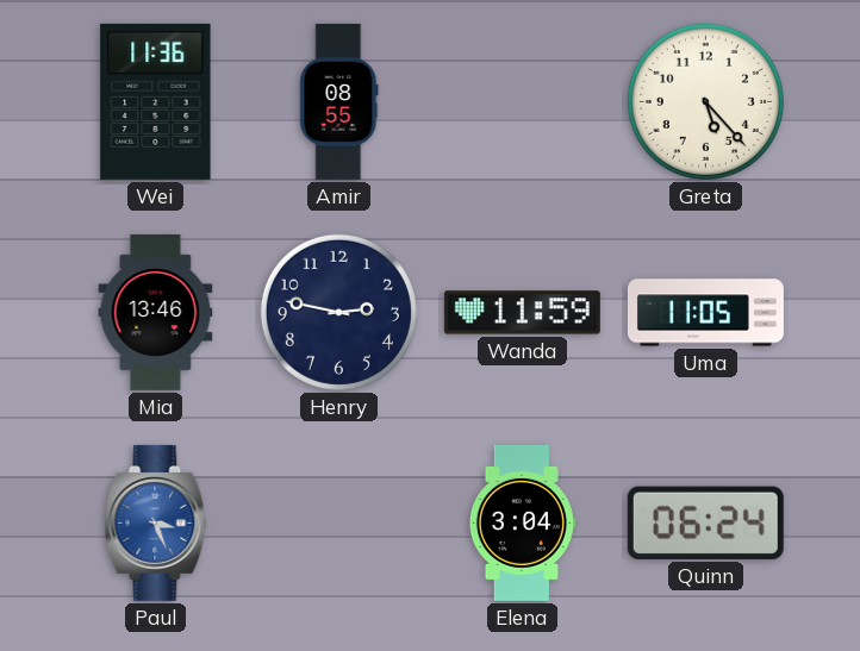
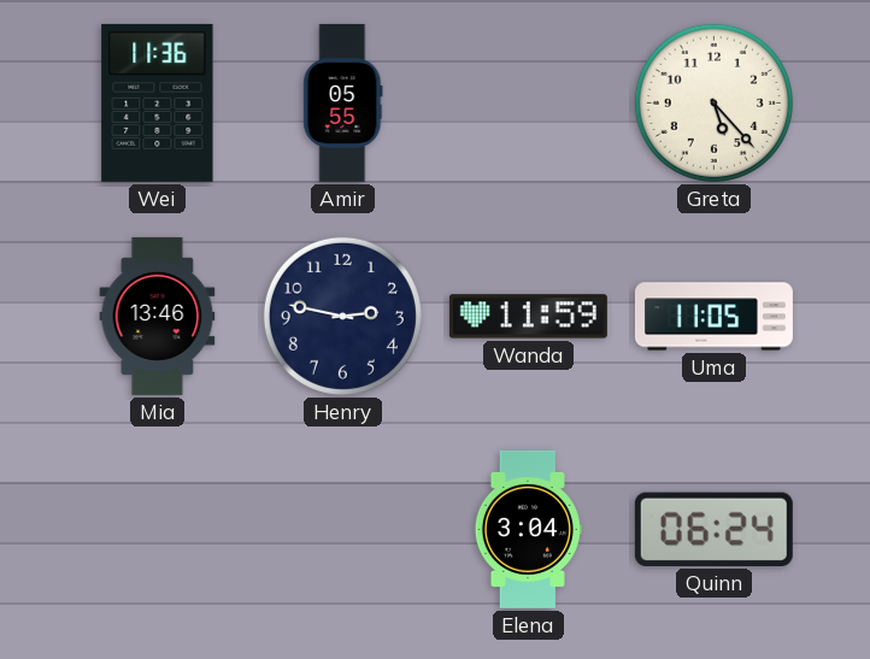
Amir: 08:55 -> 05:55
Paul: 3:26 -> none
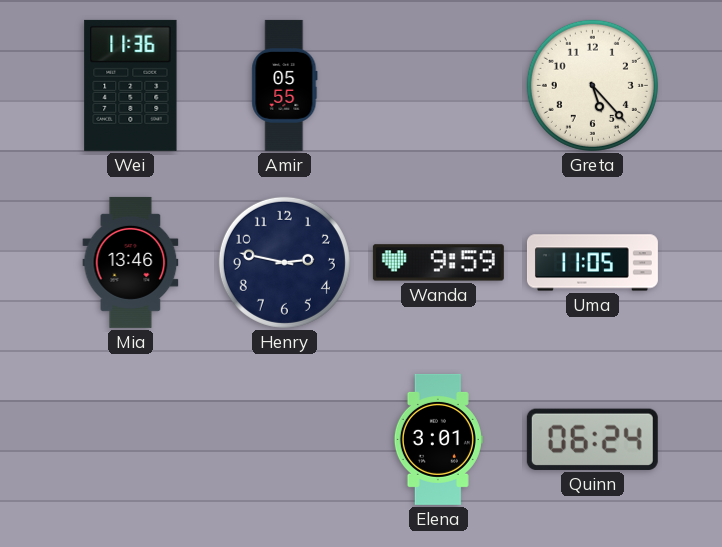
Wanda: 11:59 -> 9:59
Elena: 3:04 -> 3:01
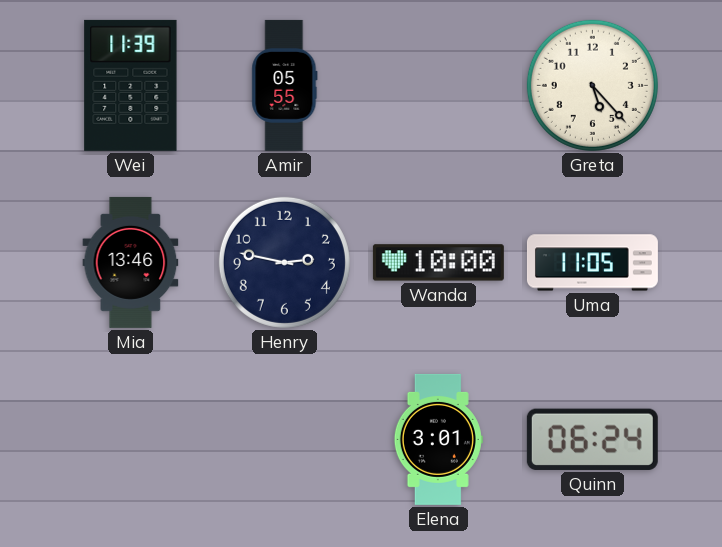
Wei: 11:36 -> 11:39
Wanda: 9:59 -> 10:00
